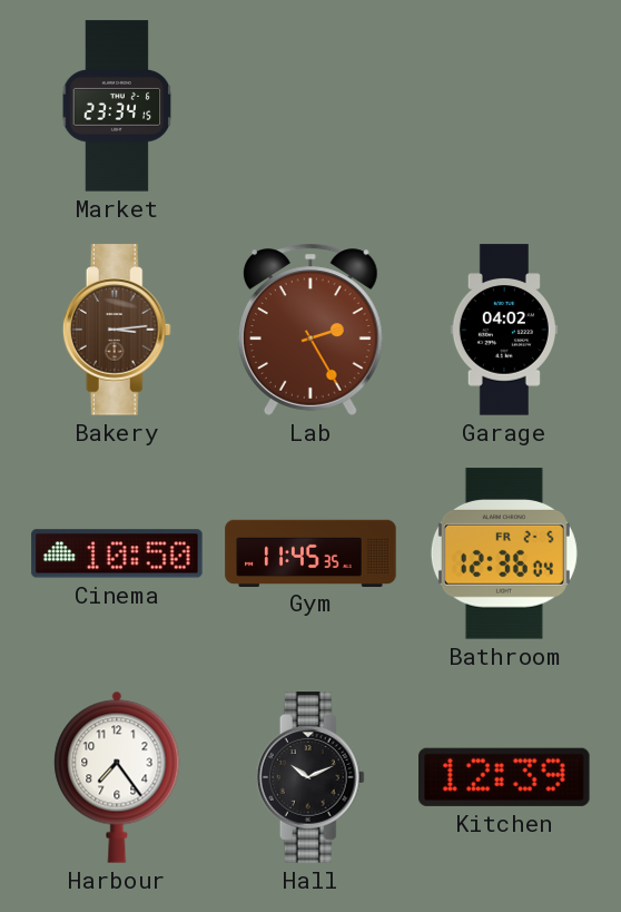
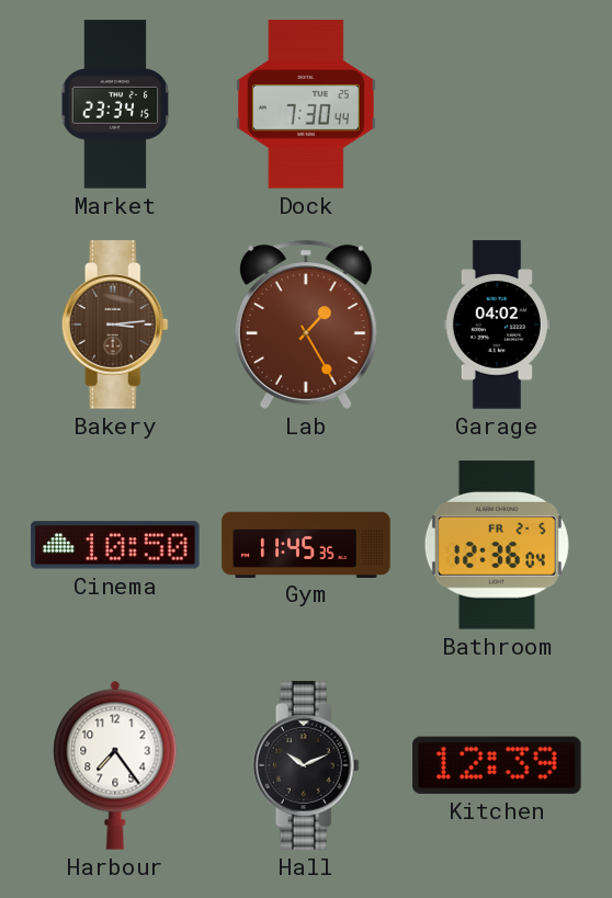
Dock: none -> 7:30
Lab: 2:25 -> 1:25
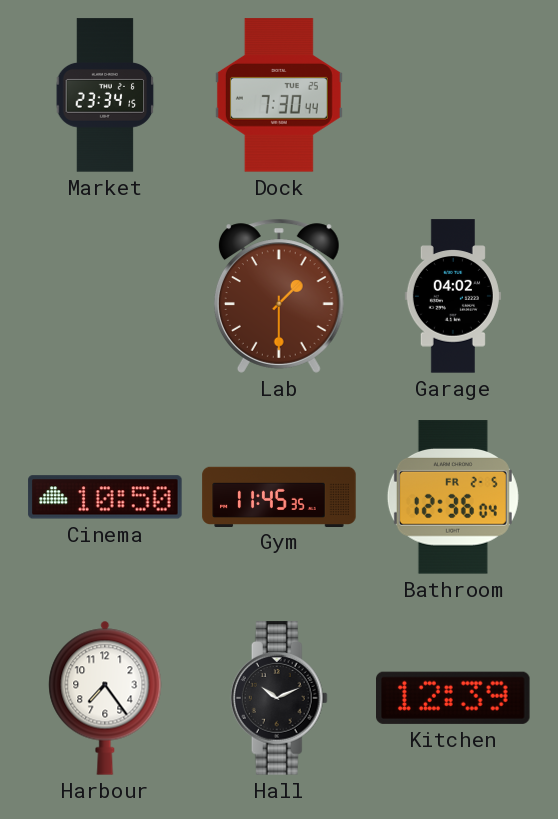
Bakery: 3:14 -> none
Lab: 1:25 -> 1:30
